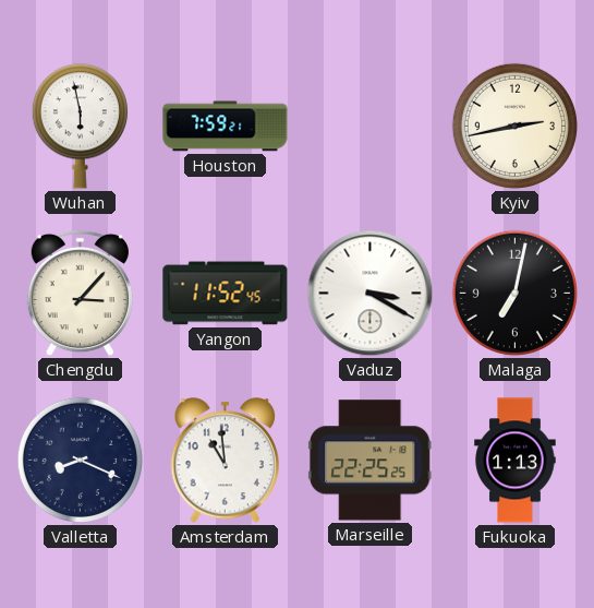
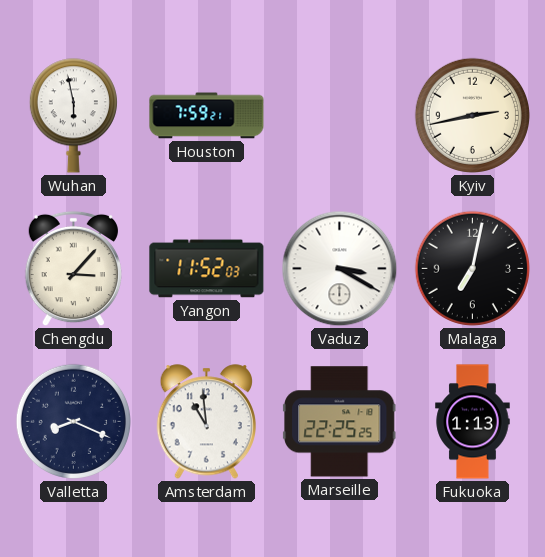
Yangon: 11:52:45 -> 11:52:03
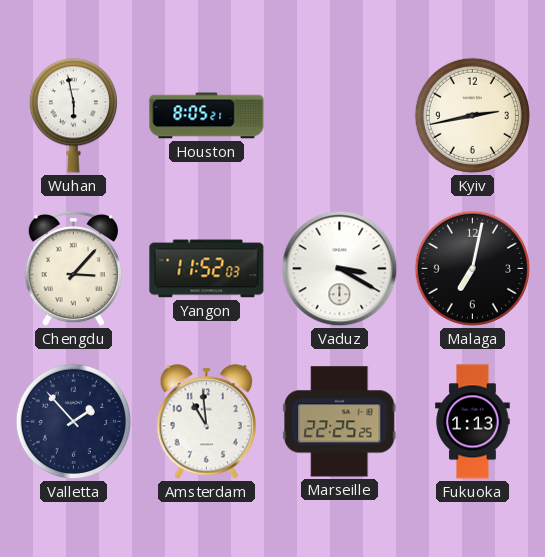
Houston: 7:59 -> 8:05
Valletta: 8:19 -> 1:53
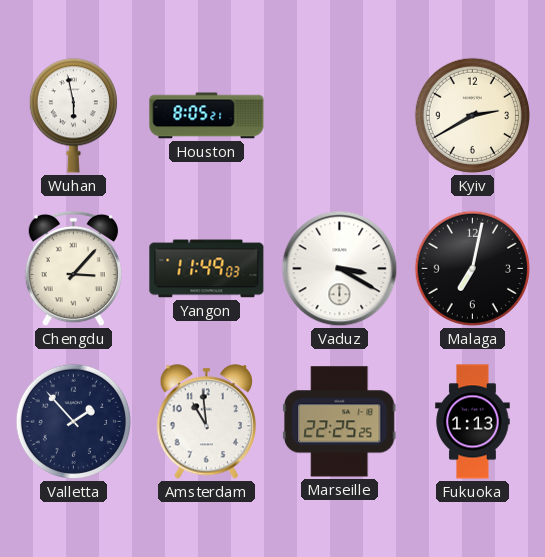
Kyiv: 2:43 -> 2:40
Yangon: 11:52 -> 11:49
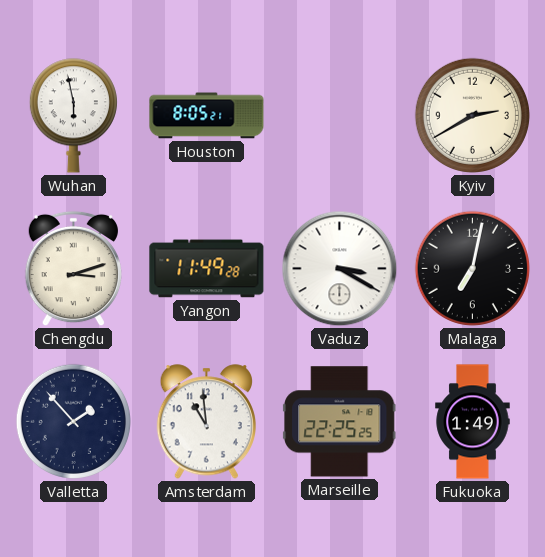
Chengdu: 3:07 -> 3:12
Yangon: 11:49:03 -> 11:49:28
Fukuoka: 1:13 -> 1:49
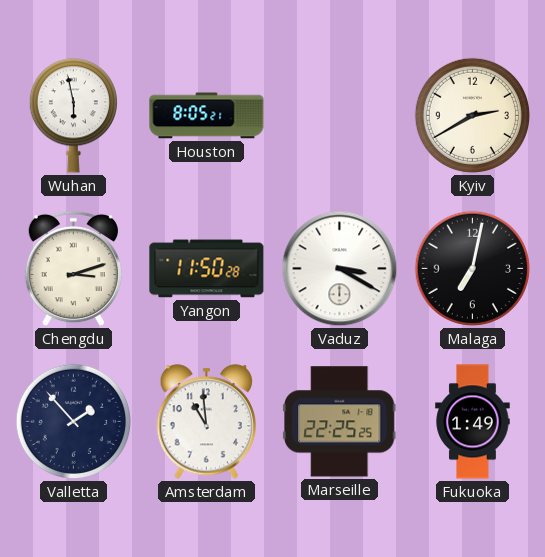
Yangon: 11:49 -> 11:50
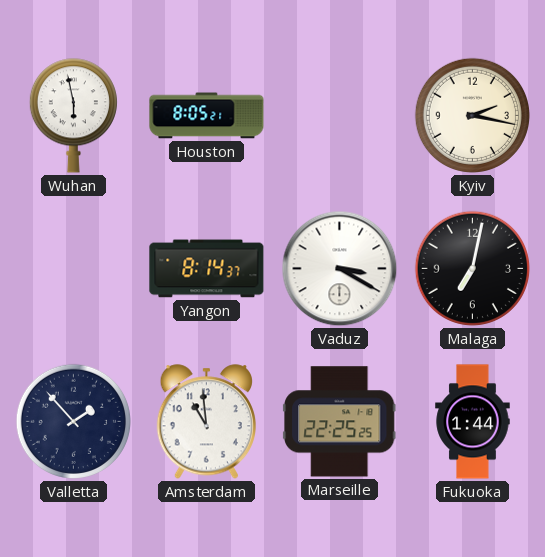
Kyiv: 2:40 -> 2:17
Chengdu: 3:12 -> none
Yangon: 11:50 -> 8:14
Fukuoka: 1:49 -> 1:44
